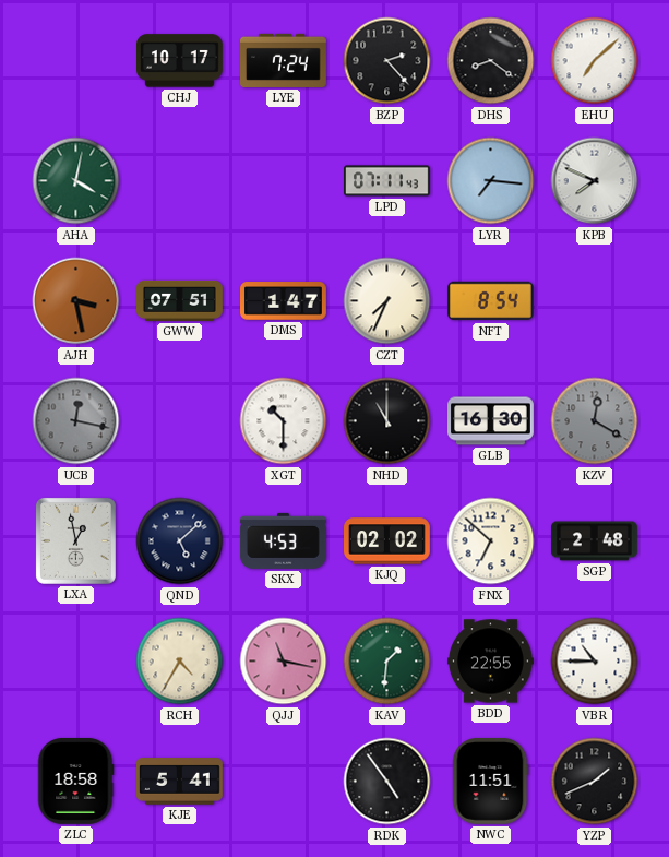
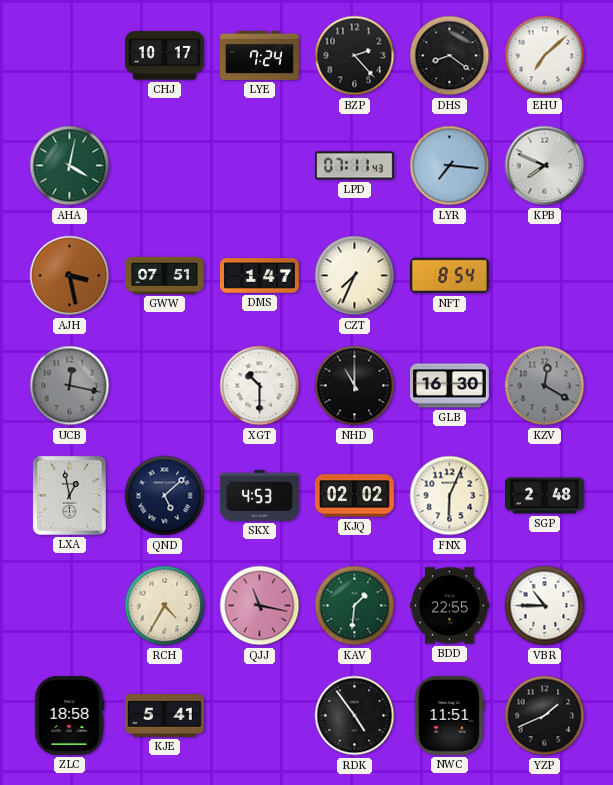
FNX: 6:52 -> 6:04
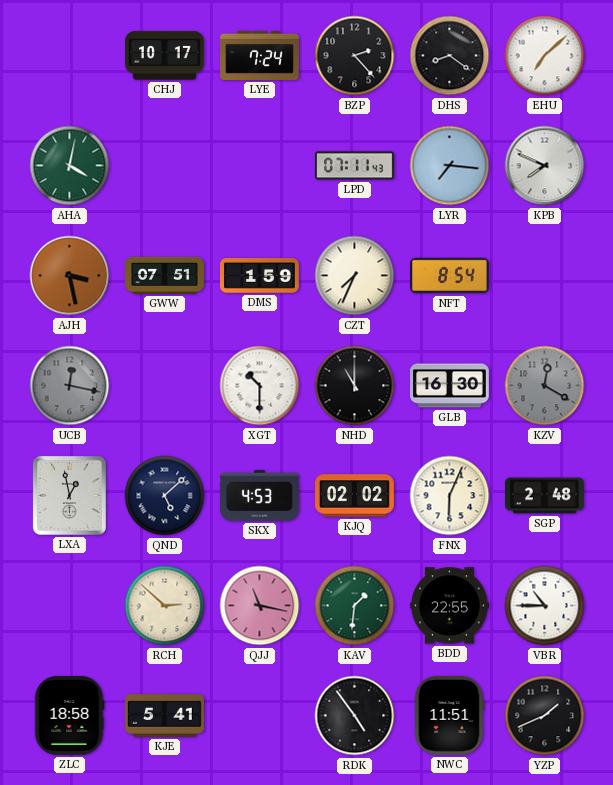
DMS: 1:47 -> 1:59
RCH: 4:35 -> 2:52
